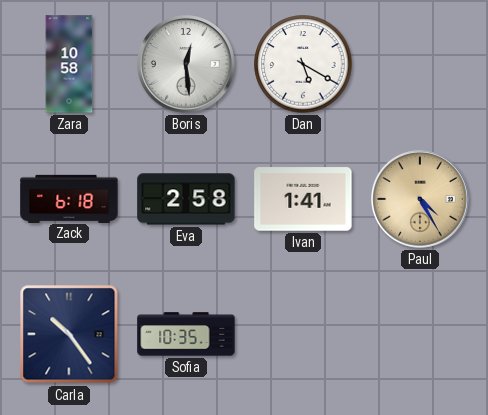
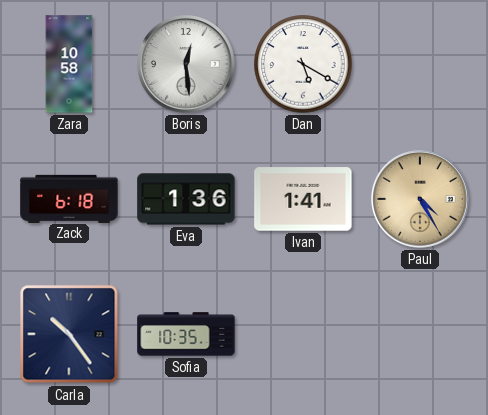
Eva: 2:58 -> 1:36
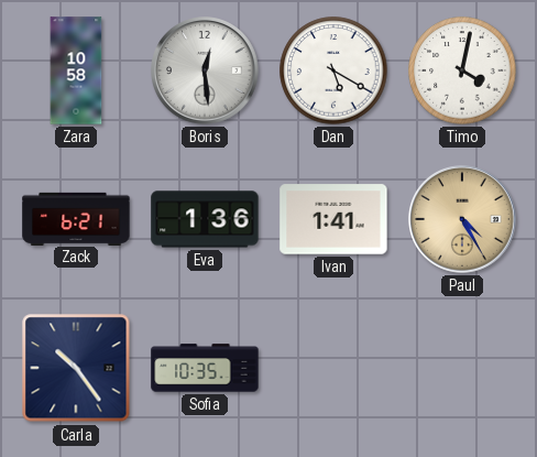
Timo: none -> 4:02
Zack: 6:18 -> 6:21
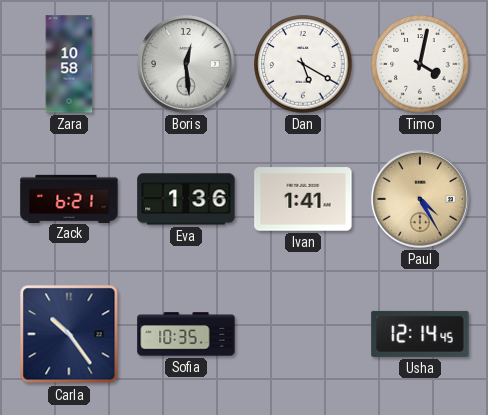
Usha: none -> 12:14
